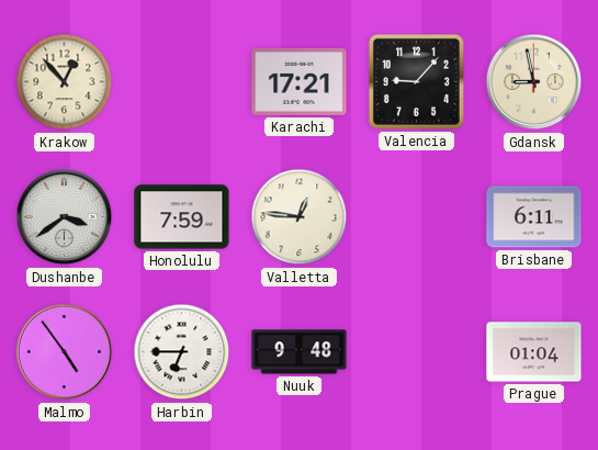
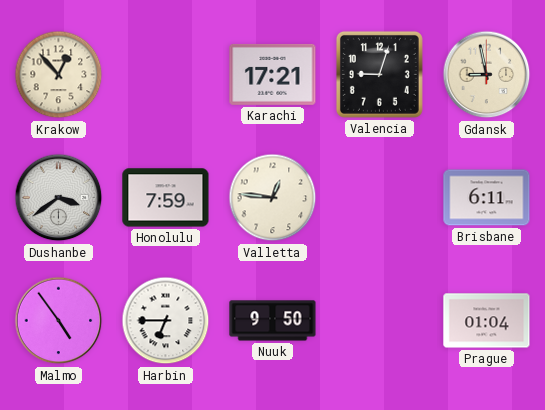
Valencia: 9:07 -> 9:03
Nuuk: 9:48 -> 9:50
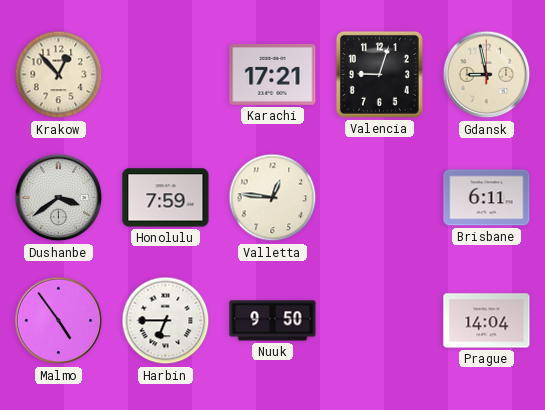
Prague: 01:04 -> 14:04
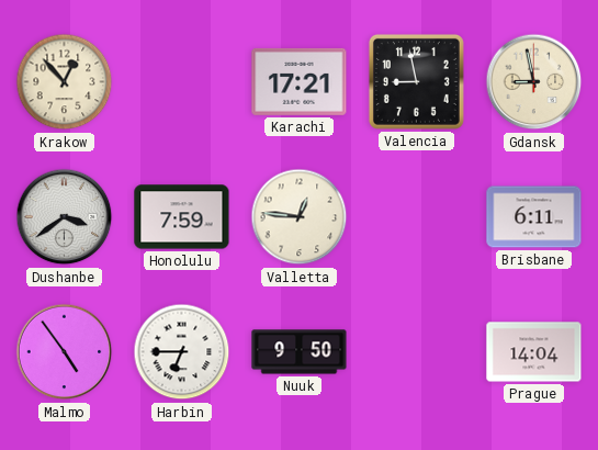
Valencia: 9:03 -> 8:58
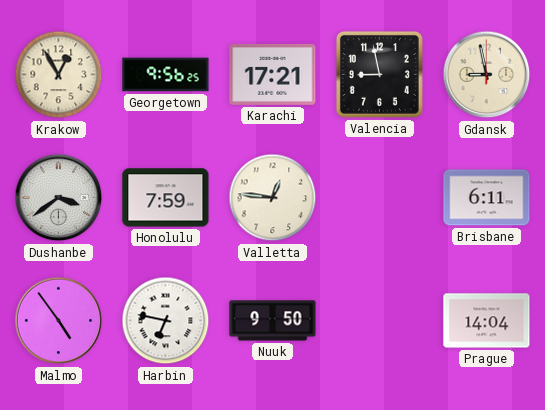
Krakow: 12:53 -> 12:55
Georgetown: none -> 9:56
Harbin: 6:45 -> 6:47
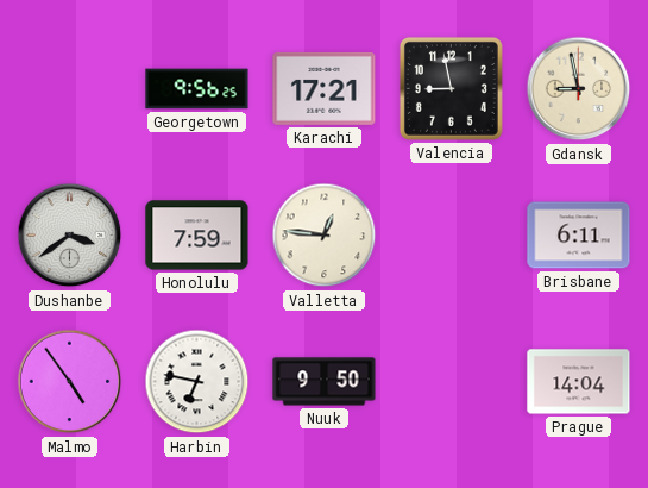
Krakow: 12:55 -> none
